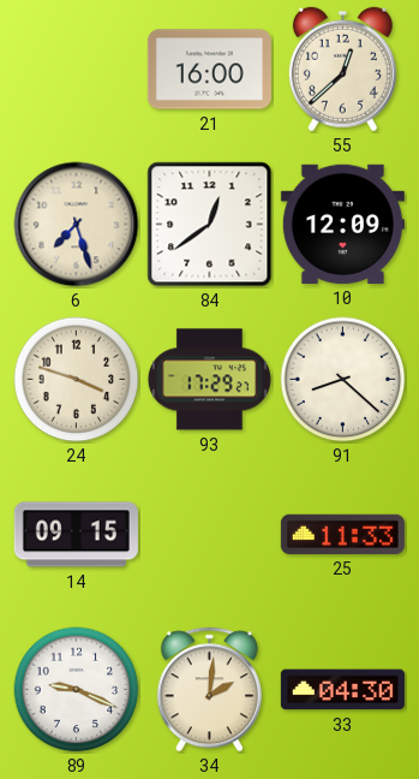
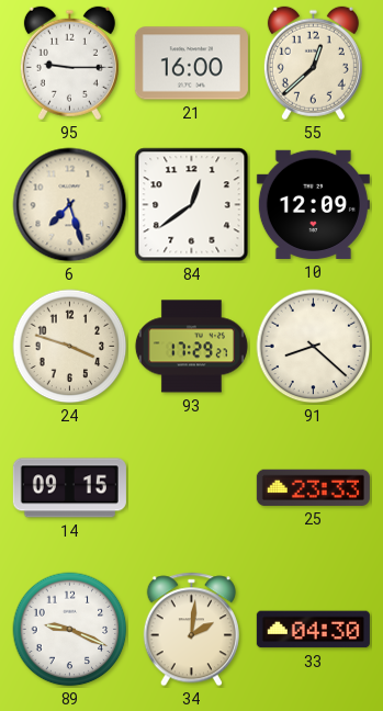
95: none -> 9:15
25: 11:33 -> 23:33
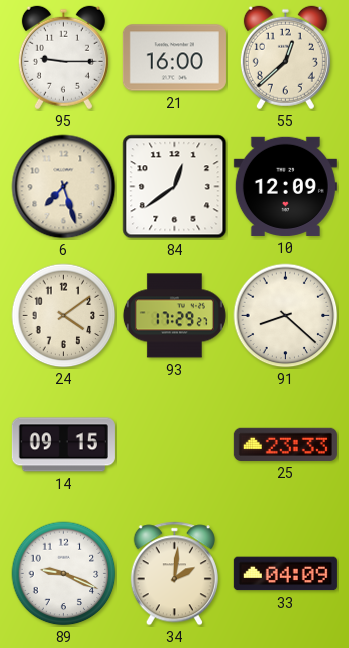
24: 3:48 -> 4:09
33: 04:30 -> 04:09
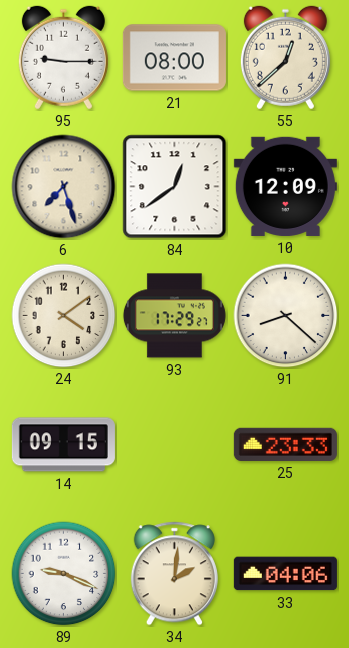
21: 16:00 -> 08:00
33: 04:09 -> 04:06
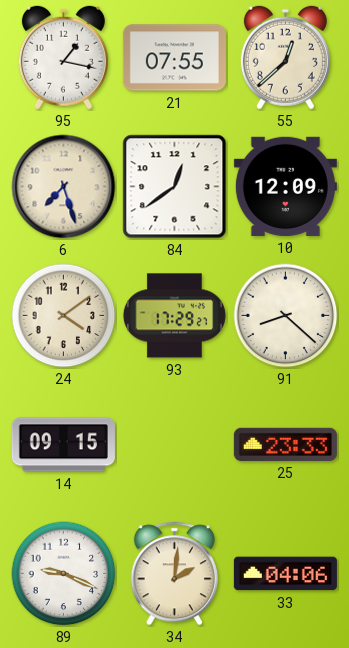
95: 9:15 -> 1:17
21: 08:00 -> 07:55
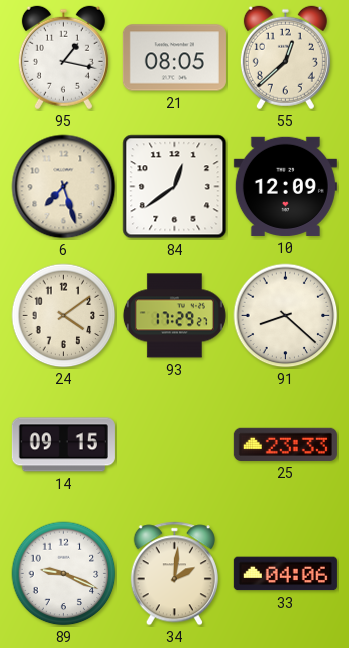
21: 07:55 -> 08:05
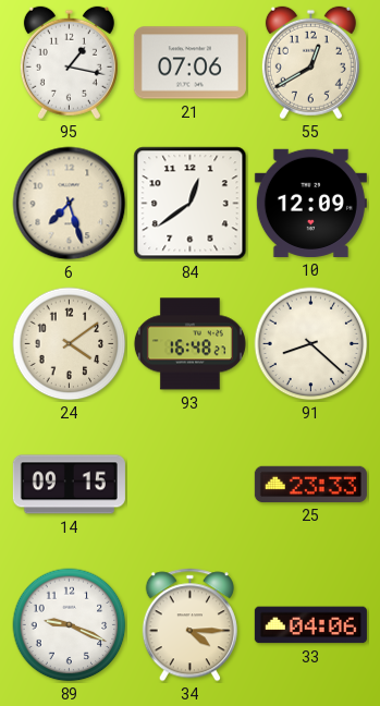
21: 08:05 -> 07:06
55: 12:38 -> 12:40
93: 17:29 -> 16:48
34: 2:01 -> 4:15
